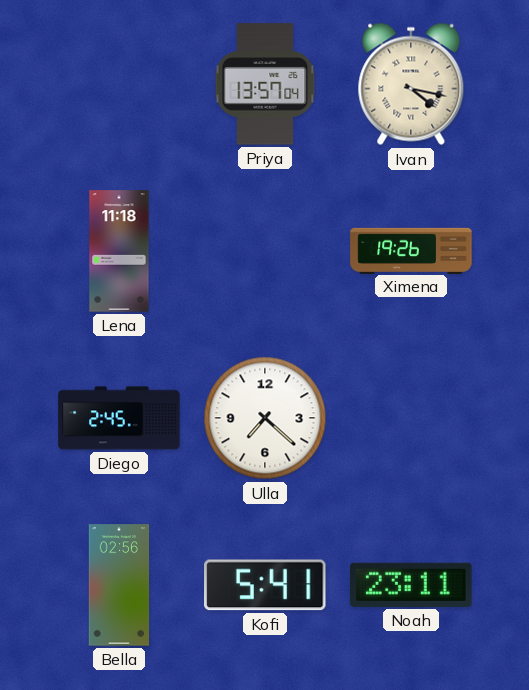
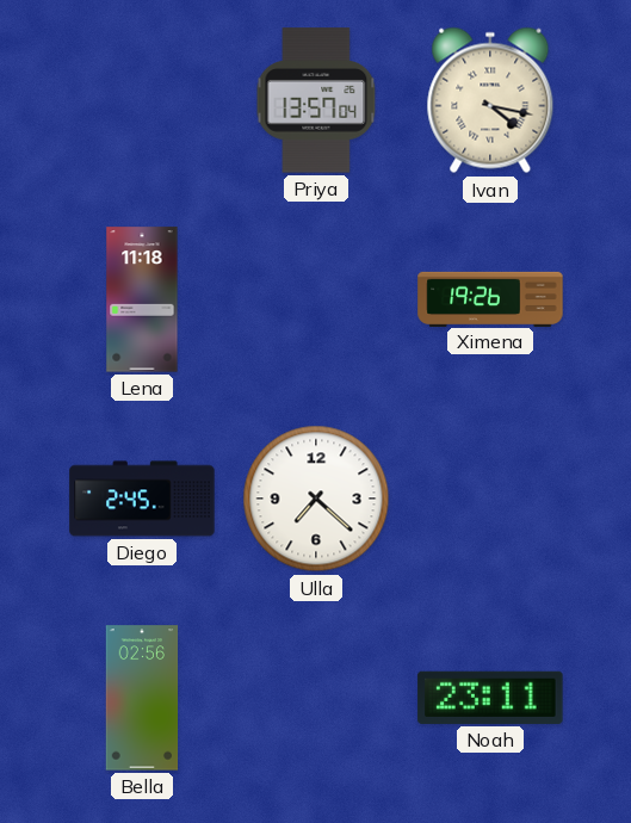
Kofi: 5:41 -> none
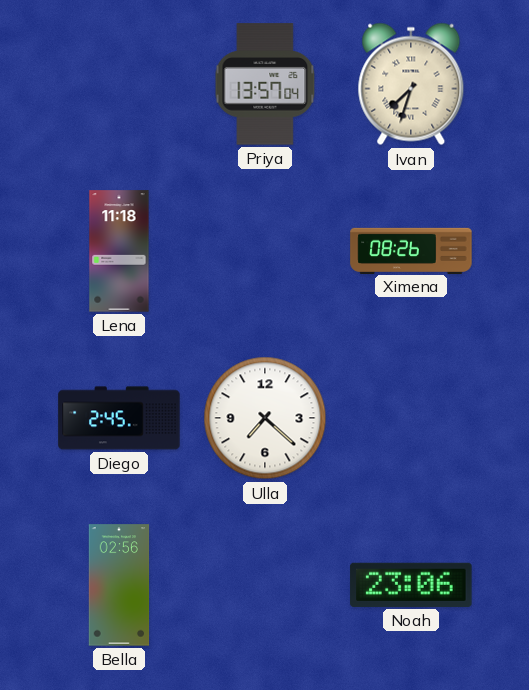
Ivan: 4:17 -> 7:33
Ximena: 19:26 -> 08:26
Noah: 23:11 -> 23:06
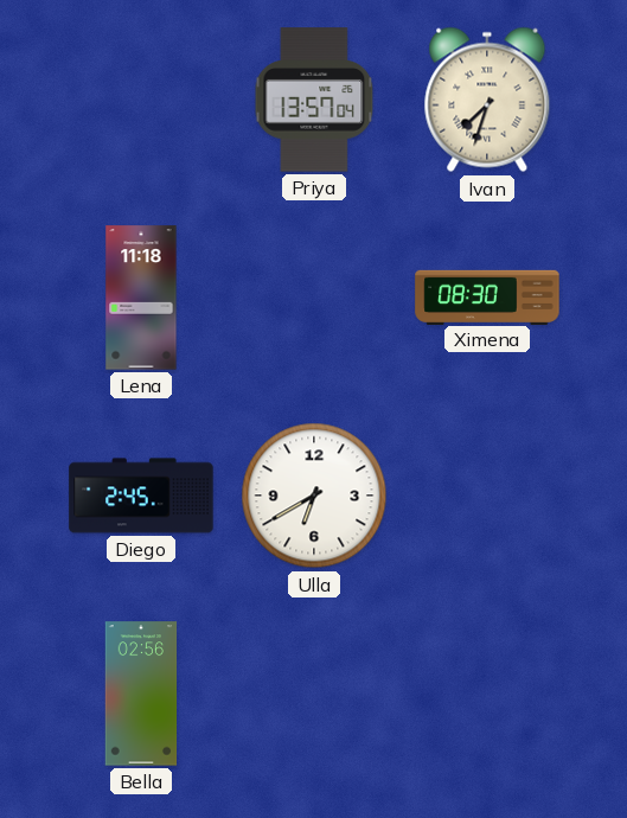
Ximena: 08:26 -> 08:30
Ulla: 7:22 -> 6:40
Noah: 23:06 -> none
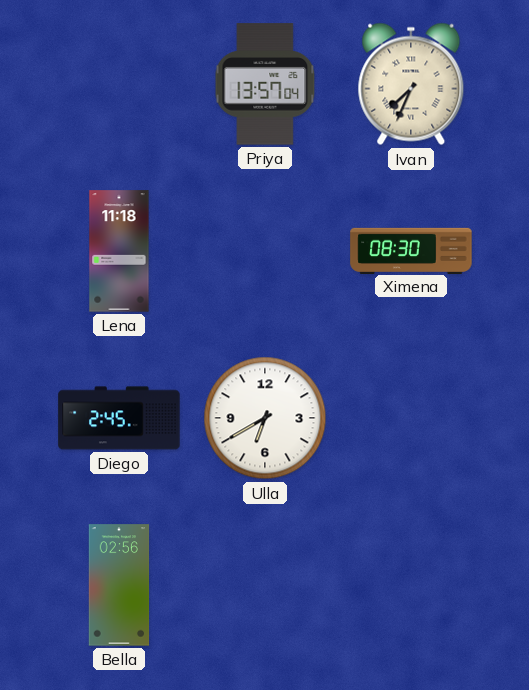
Ivan: 7:33 -> 7:34
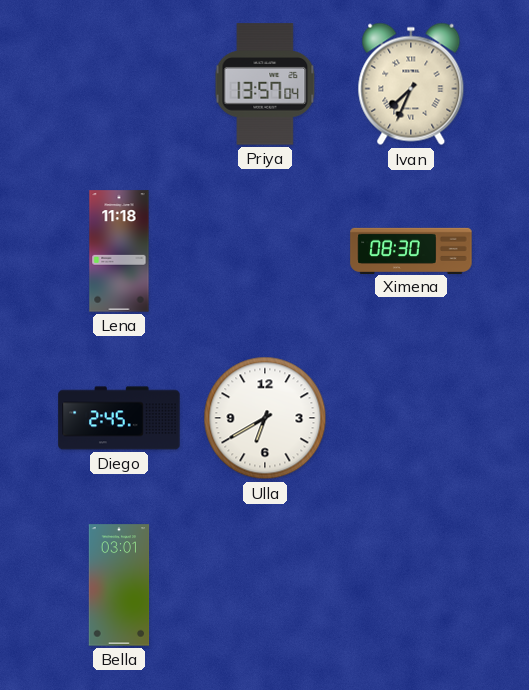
Bella: 02:56 -> 03:01
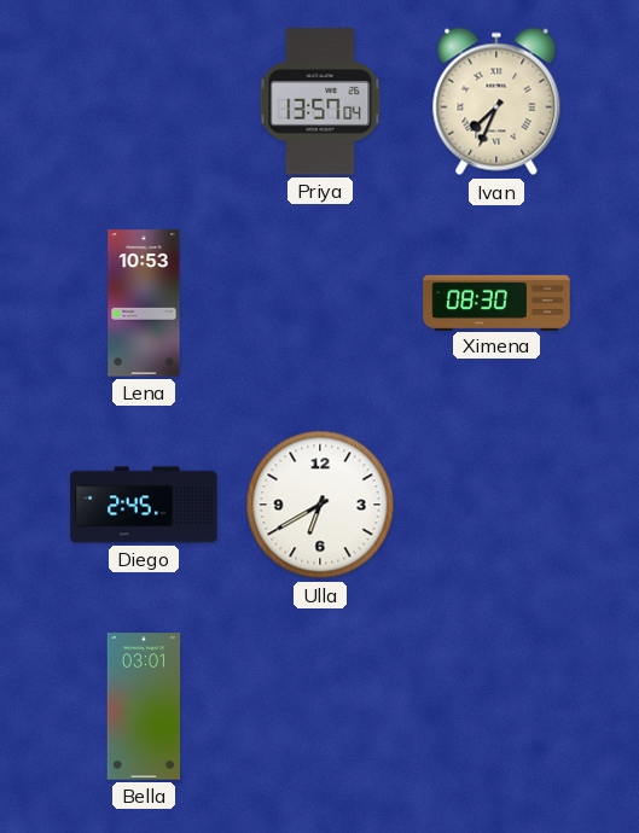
Lena: 11:18 -> 10:53
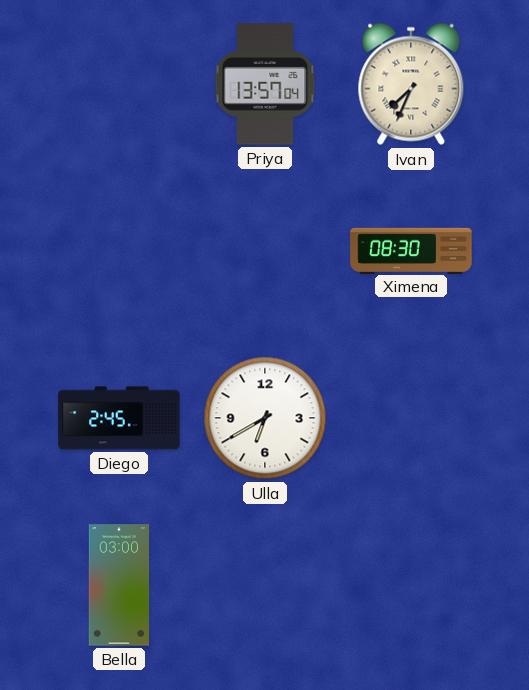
Lena: 10:53 -> none
Bella: 03:01 -> 03:00
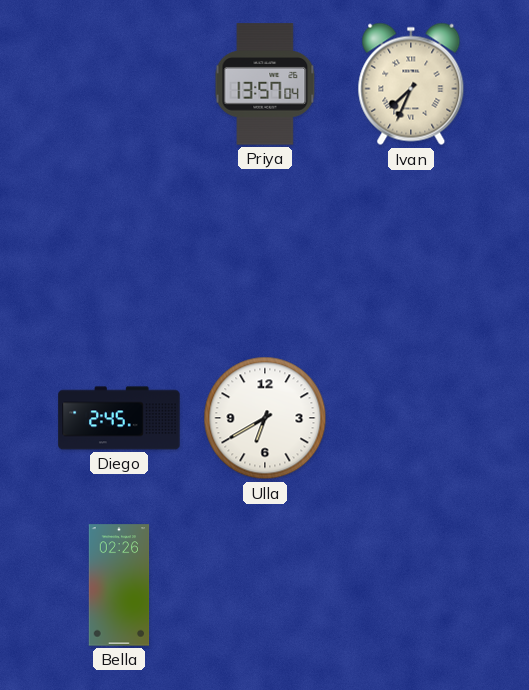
Ximena: 08:30 -> none
Bella: 03:00 -> 02:26
